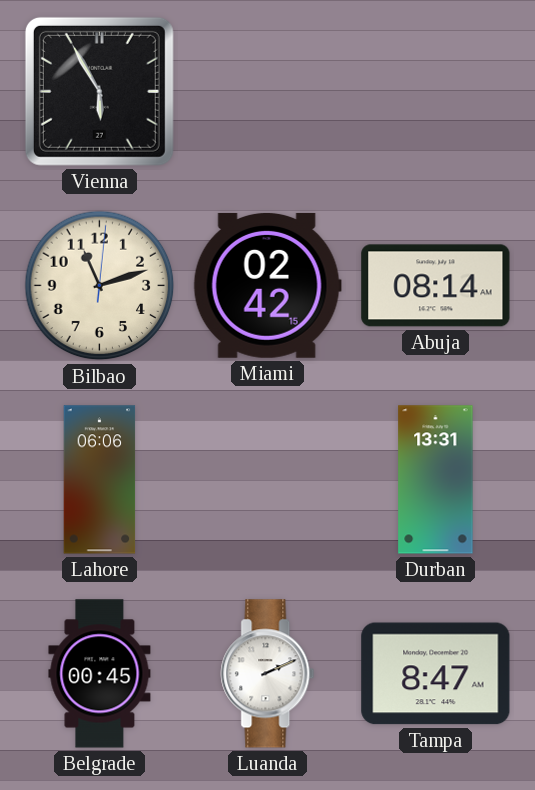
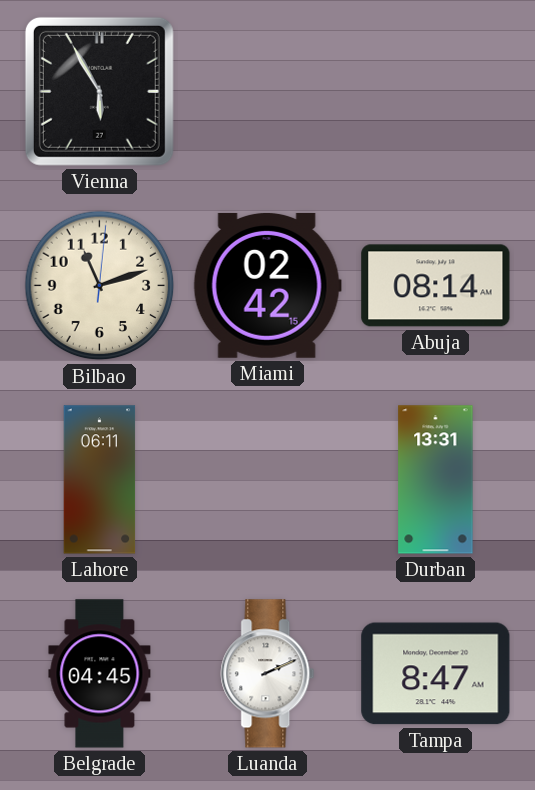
Lahore: 06:06 -> 06:11
Belgrade: 00:45 -> 04:45
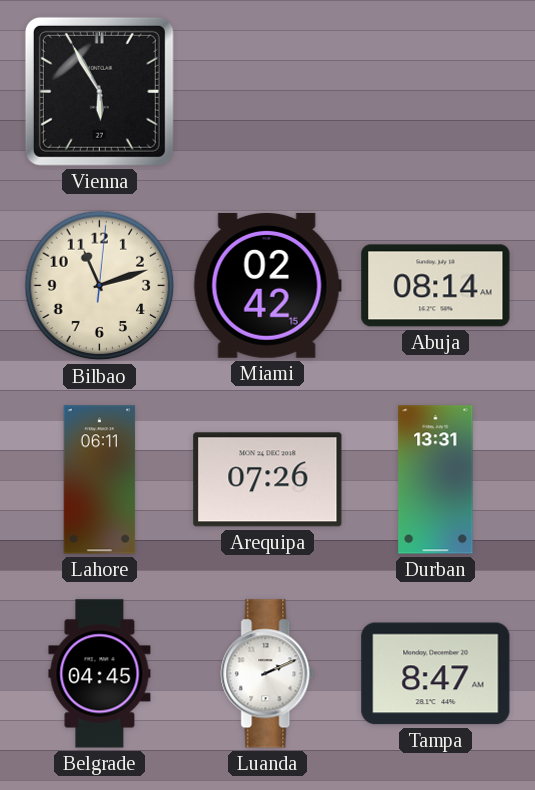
Arequipa: none -> 07:26
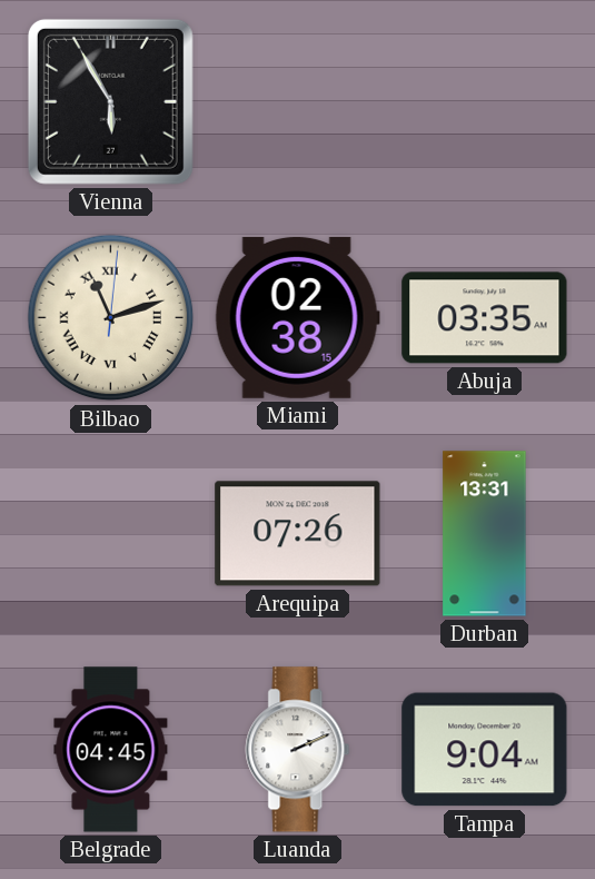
Bilbao numerals: Arabic -> Roman
Miami: 02:42 -> 02:38
Abuja: 08:14 -> 03:35
Lahore: 06:11 -> none
Tampa: 8:47 -> 9:04
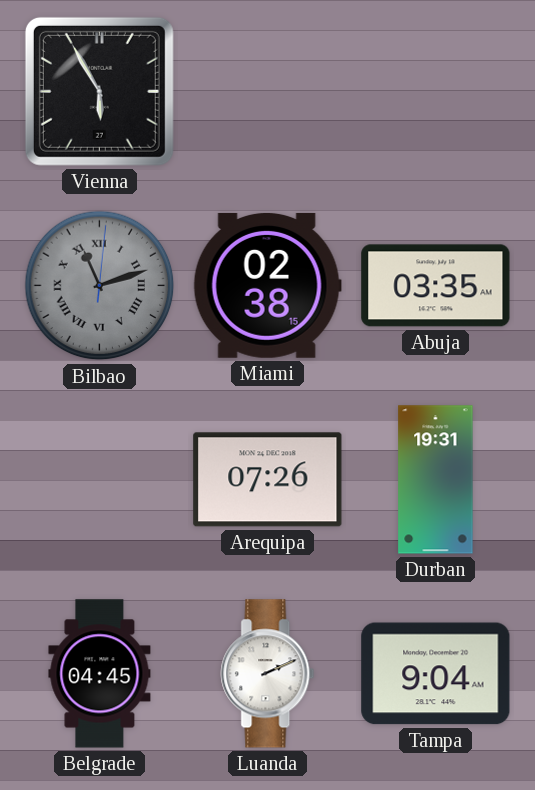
Bilbao dial: cream -> grey
Durban: 13:31 -> 19:31
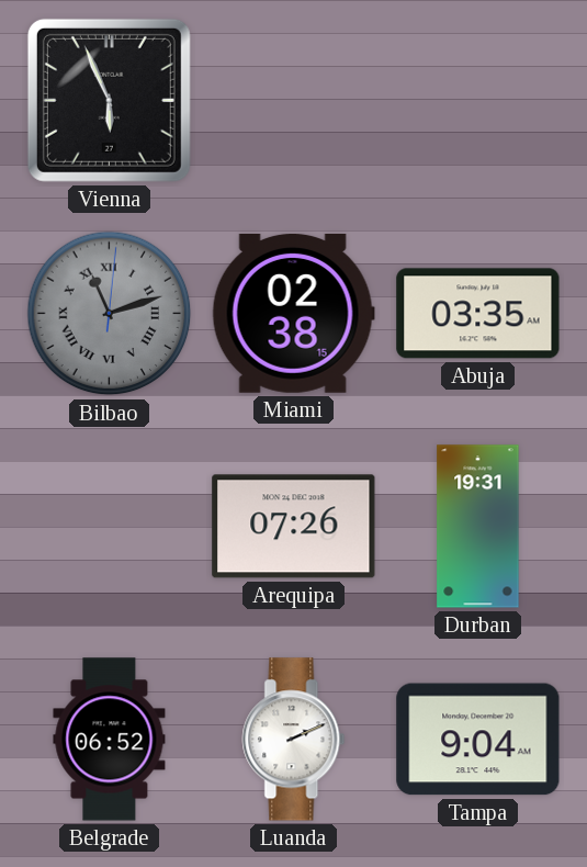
Vienna: 5:55 -> 5:56
Belgrade: 04:45 -> 06:52
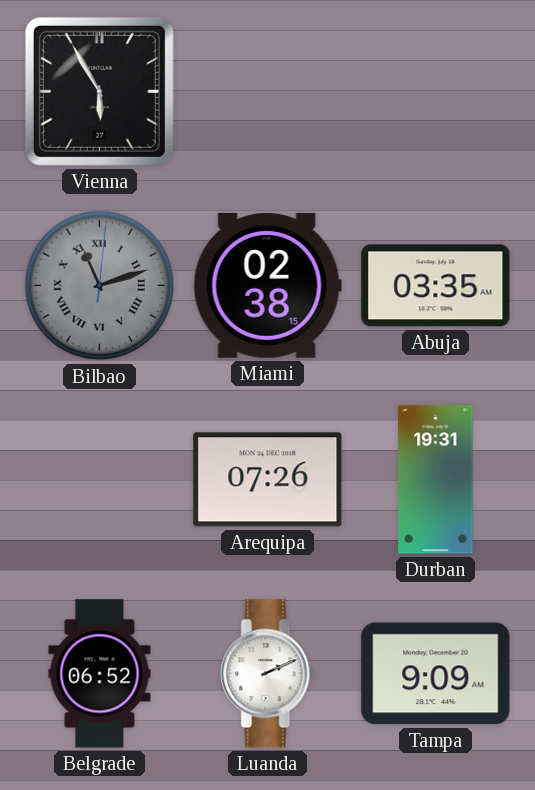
Vienna: 5:56 -> 5:55
Tampa: 9:04 -> 9:09
